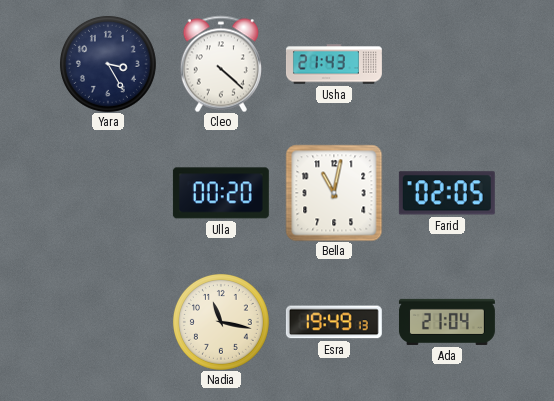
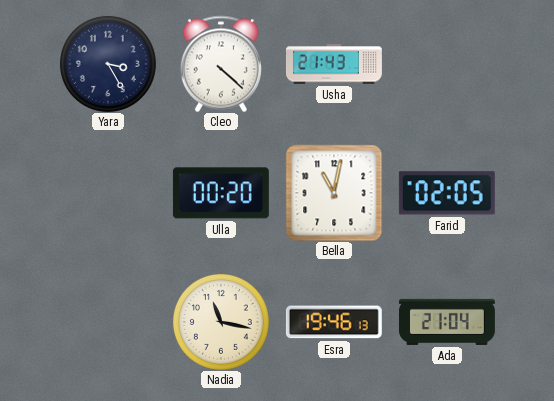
Esra: 19:49 -> 19:46
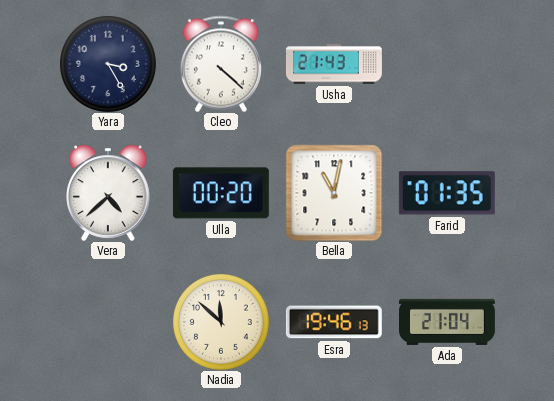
Vera: none -> 4:38
Farid: 02:05 -> 01:35
Nadia: 11:17 -> 11:52
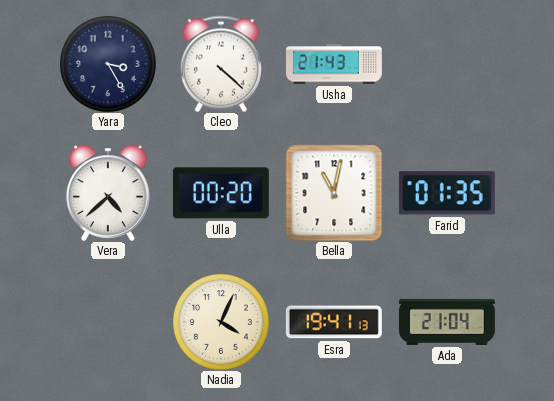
Nadia: 11:52 -> 4:04
Esra: 19:46 -> 19:41
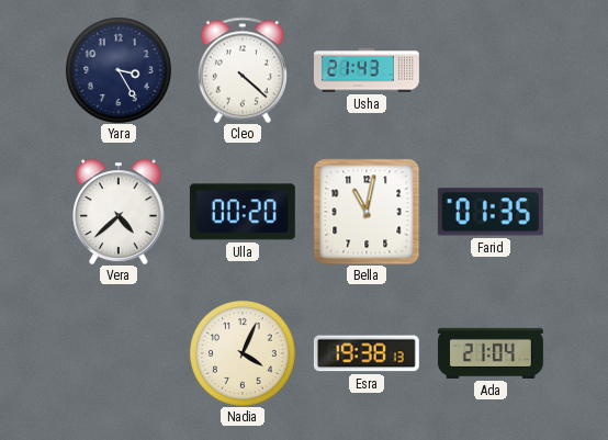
Esra: 19:41 -> 19:38
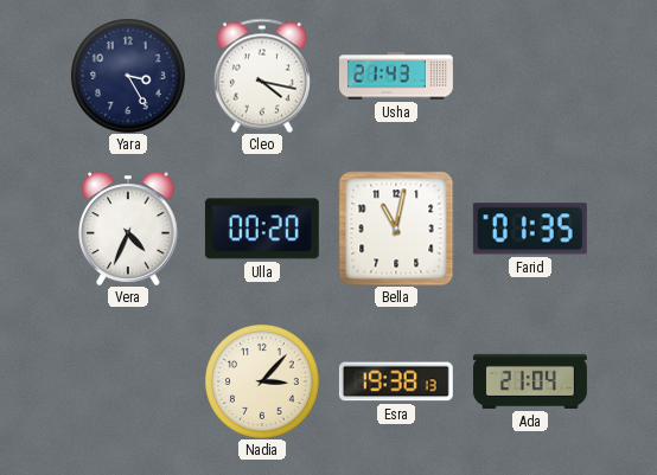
Cleo: 4:22 -> 4:17
Vera: 4:38 -> 4:34
Nadia: 4:04 -> 3:07
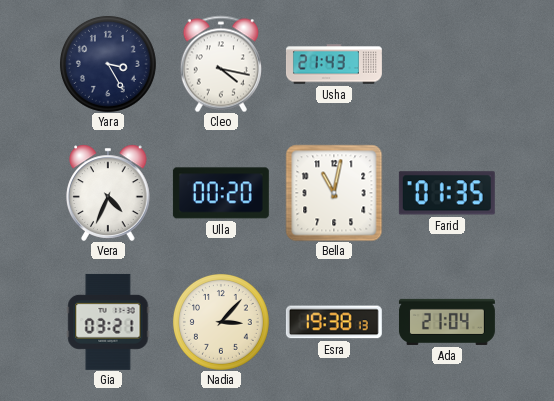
Gia: none -> 03:21
